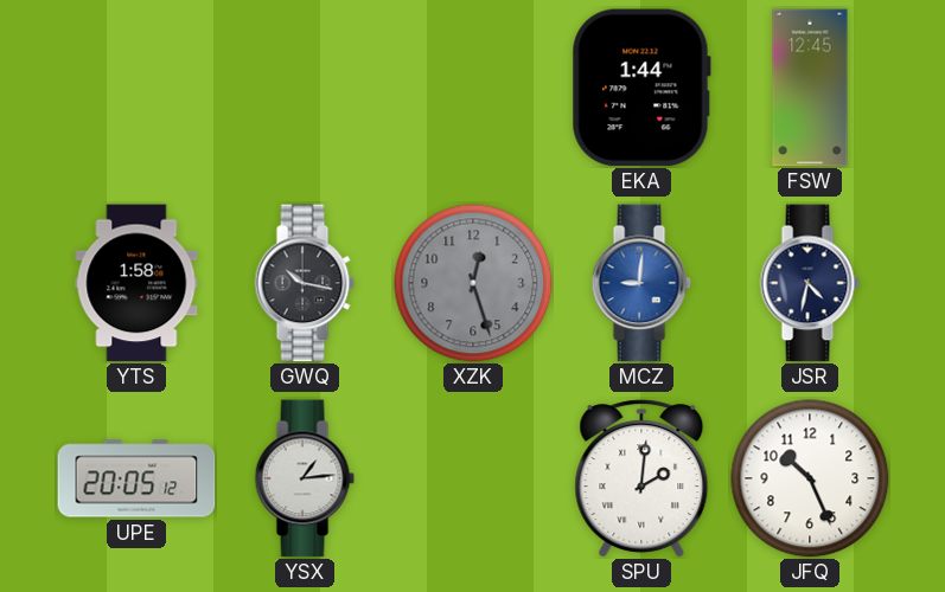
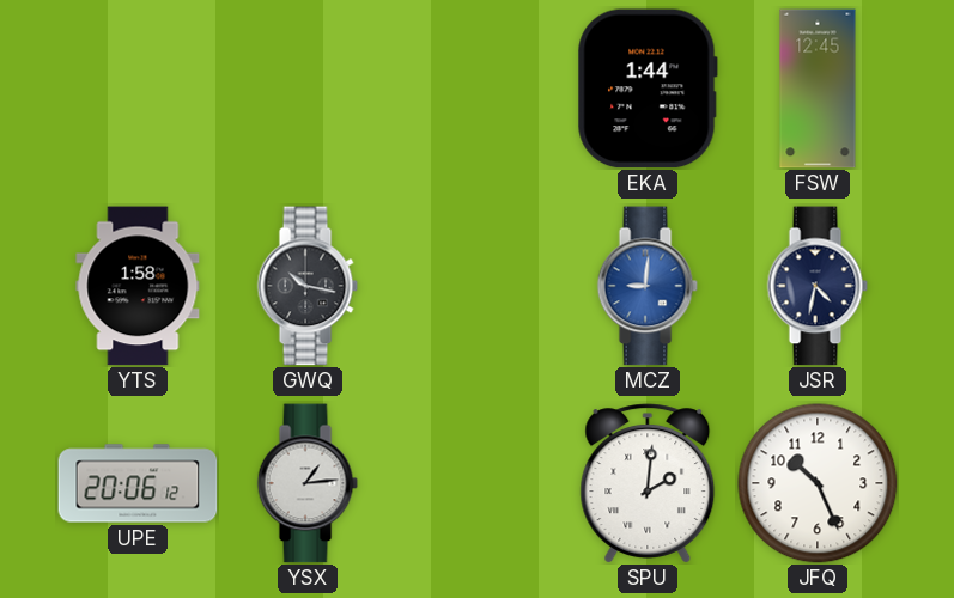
XZK: 12:27 -> none
UPE: 20:05 -> 20:06
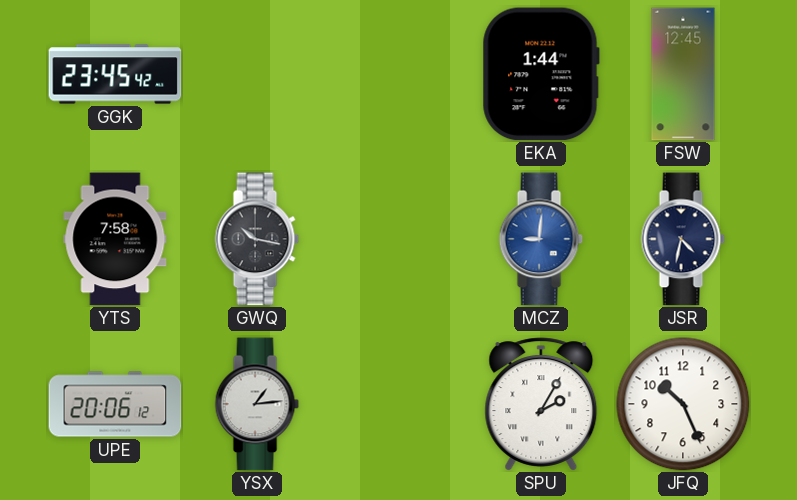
GGK: none -> 23:45
YTS: 1:58 -> 7:58
SPU: 2:01 -> 2:05
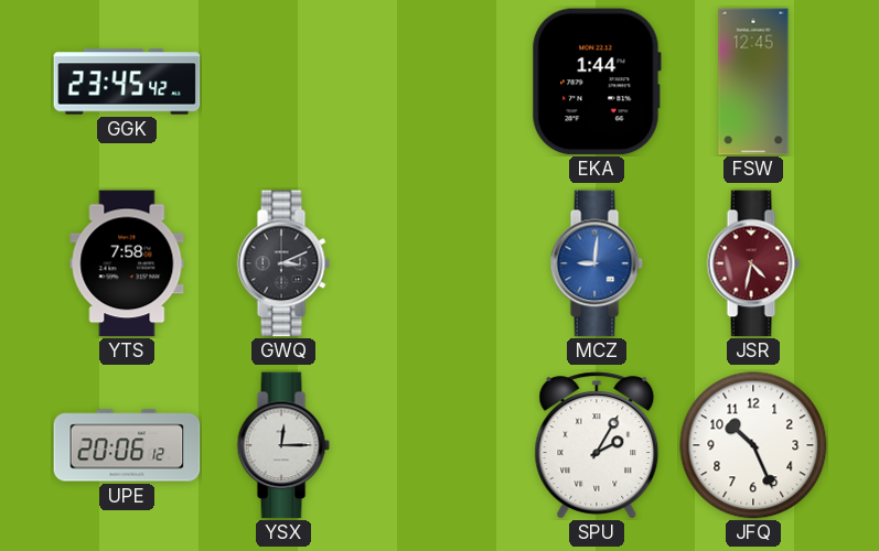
GWQ: 10:17 -> 3:11
JSR dial: navy -> burgundy
YSX: 1:14 -> 12:15
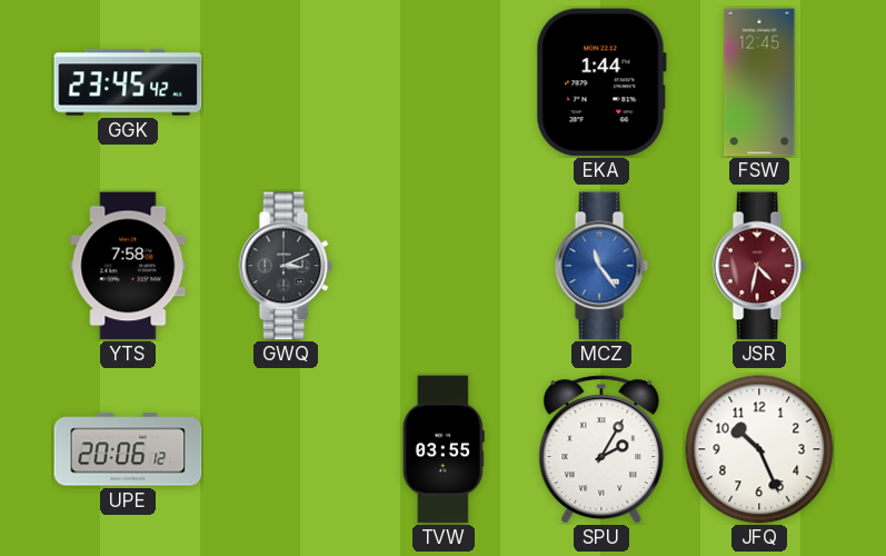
MCZ: 9:01 -> 11:24
YSX: 12:15 -> none
TVW: none -> 03:55
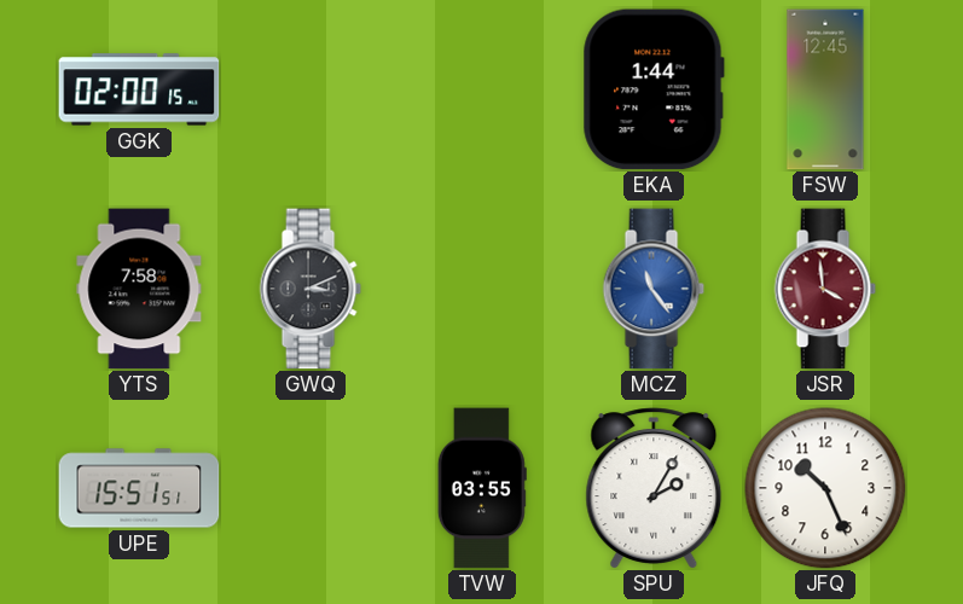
GGK: 23:45 -> 02:00
JSR: 4:32 -> 3:59
UPE: 20:06 -> 15:51
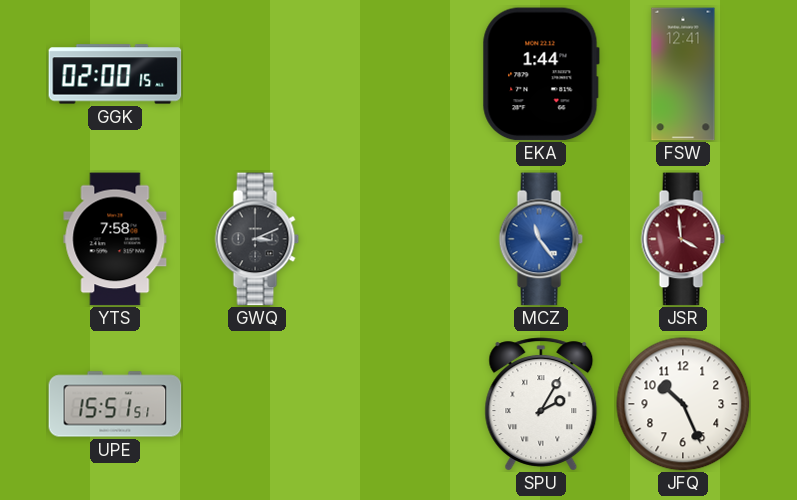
FSW: 12:45 -> 12:41
TVW: 03:55 -> none
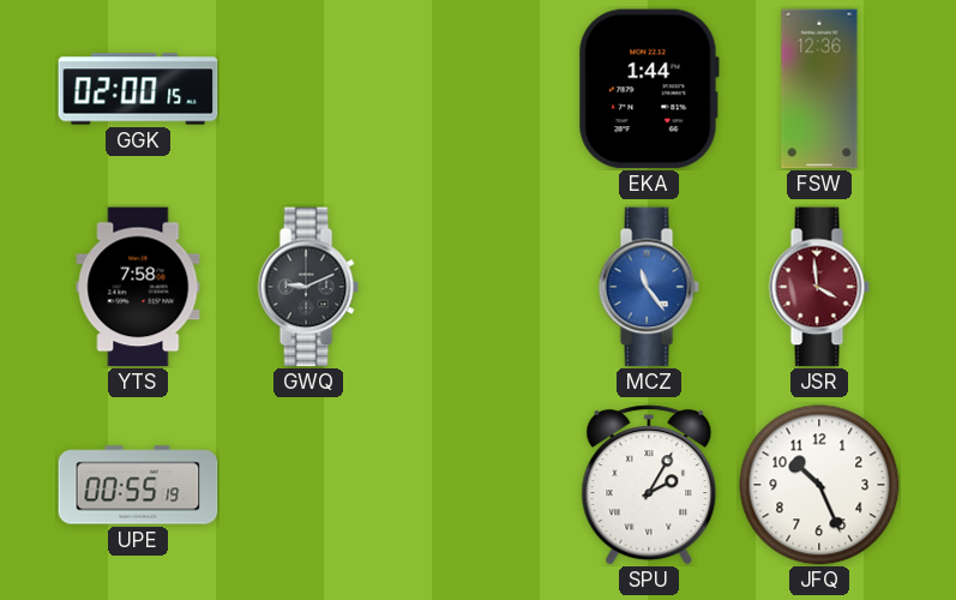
FSW: 12:41 -> 12:36
GWQ: 3:11 -> 9:11
UPE: 15:51 -> 00:55
